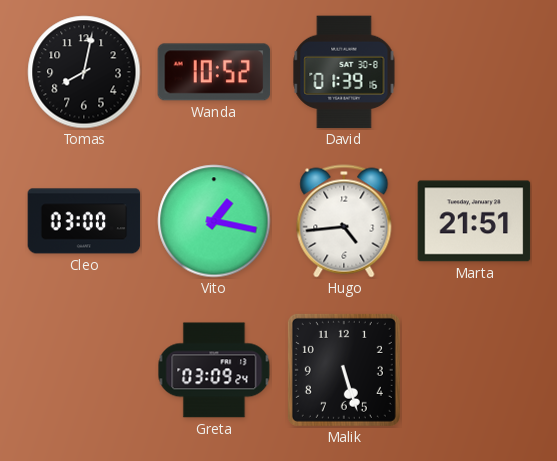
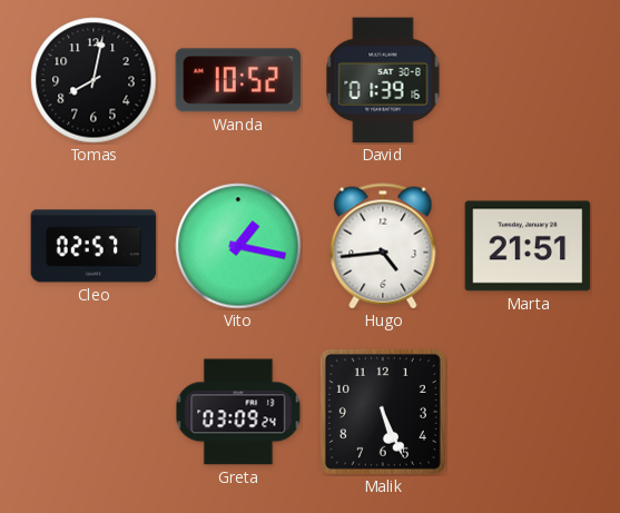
Cleo: 03:00 -> 02:57
Malik: 5:27 -> 5:26
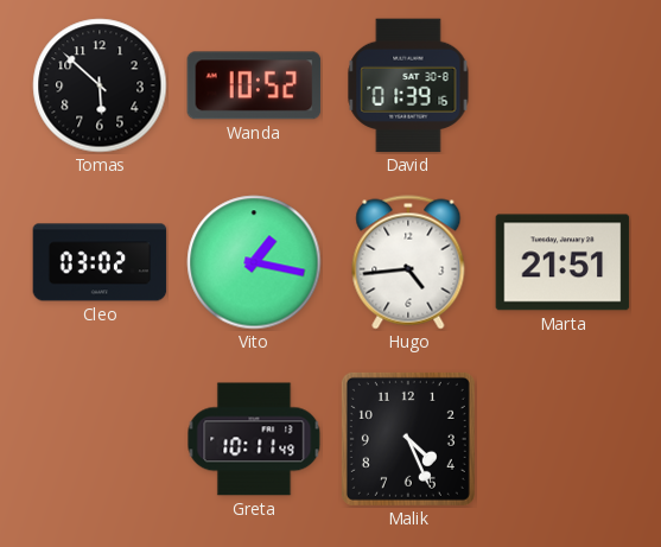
Tomas: 8:02 -> 5:52
Cleo: 02:57 -> 03:02
Greta: 03:09 -> 10:11
Malik: 5:26 -> 4:26
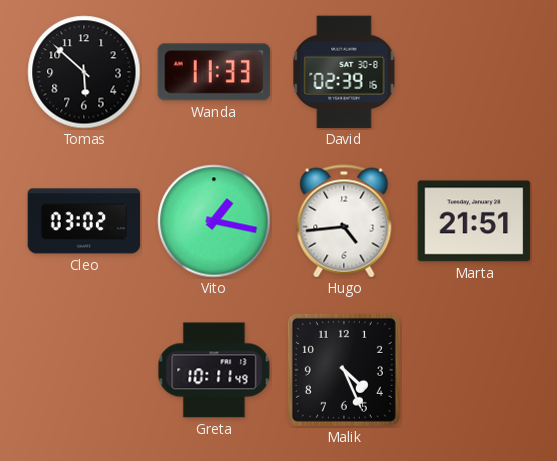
Wanda: 10:52 -> 11:33
David: 01:39 -> 02:39
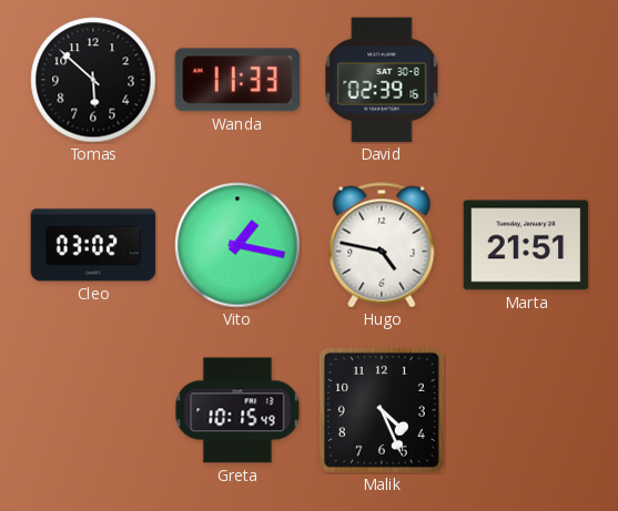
Hugo: 4:44 -> 4:47
Greta: 10:11 -> 10:15
